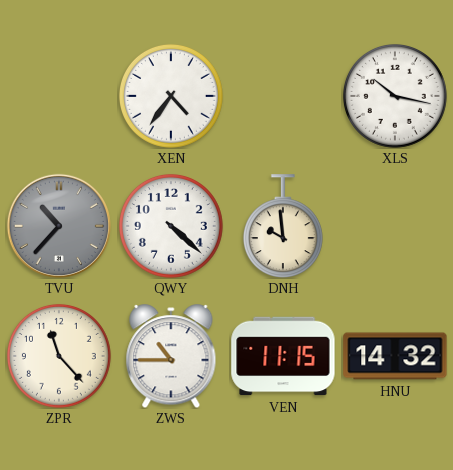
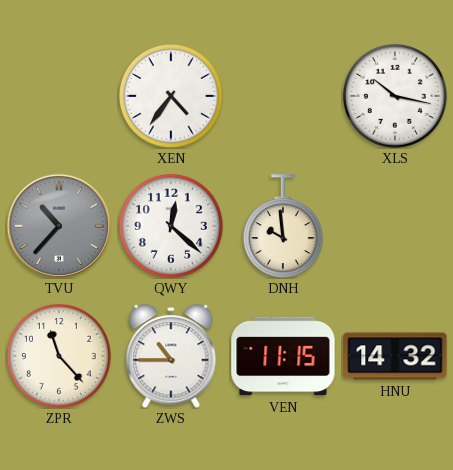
QWY: 4:22 -> 12:22
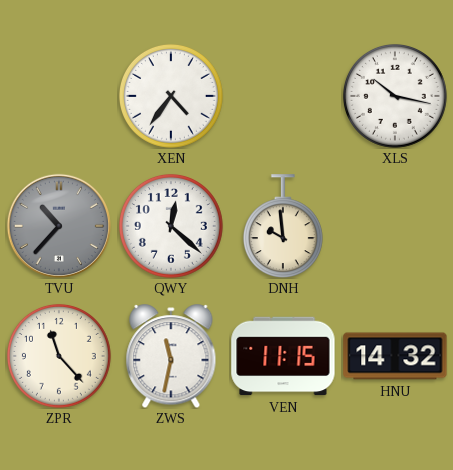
ZWS: 10:45 -> 11:32
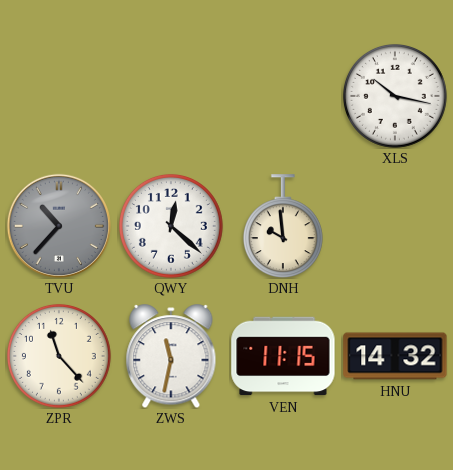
XEN: 4:36 -> none
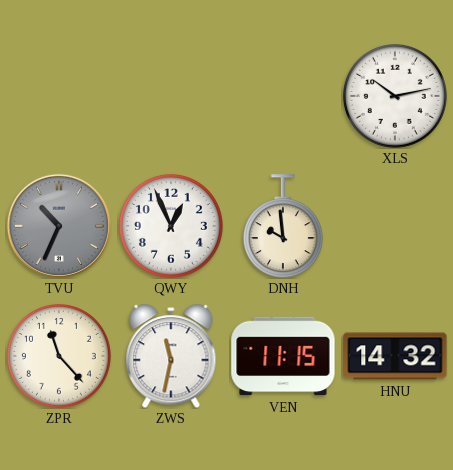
XLS: 10:17 -> 10:13
TVU: 10:37 -> 10:34
QWY: 12:22 -> 12:56
